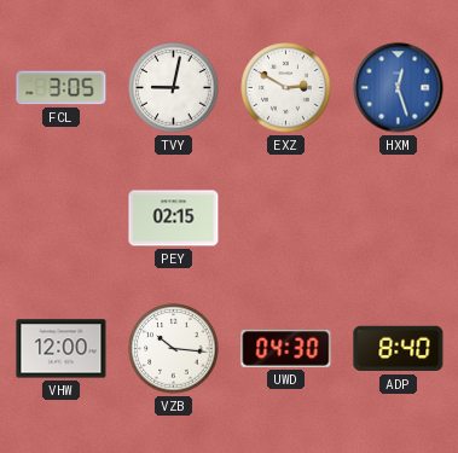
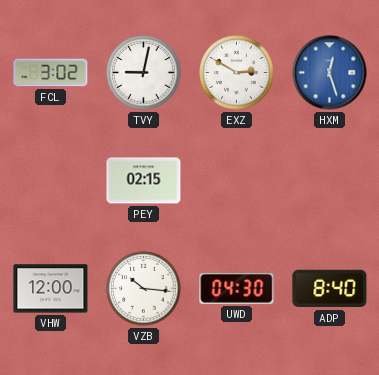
FCL: 3:05 -> 3:02
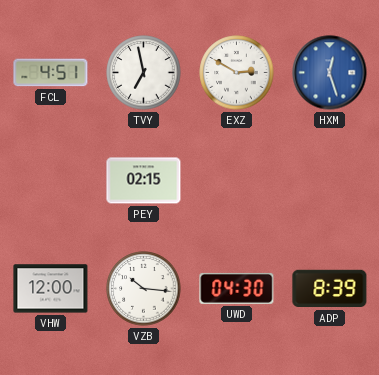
FCL: 3:02 -> 4:51
TVY: 9:02 -> 6:58
ADP: 8:40 -> 8:39
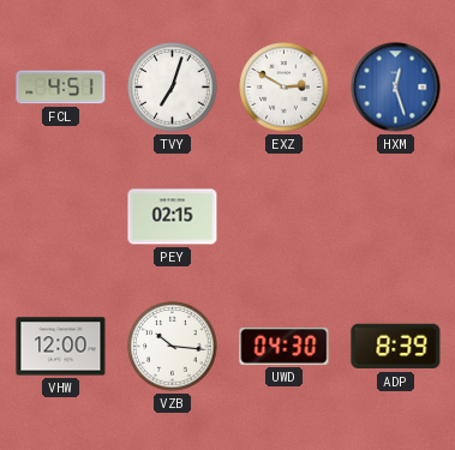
TVY: 6:58 -> 7:03
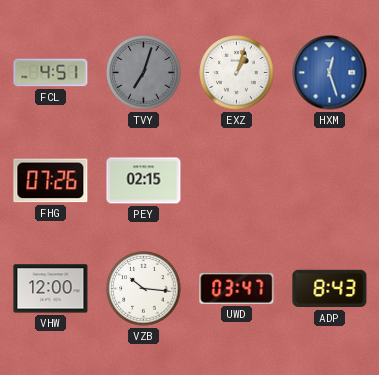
TVY dial: white -> grey
EXZ: 2:50 -> 1:03
FHG: none -> 07:26
UWD: 04:30 -> 03:47
ADP: 8:39 -> 8:43
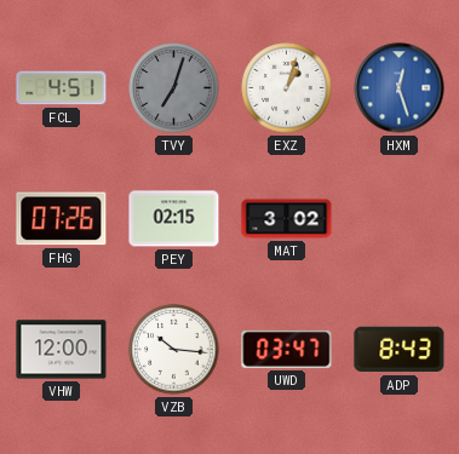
MAT: none -> 3:02
